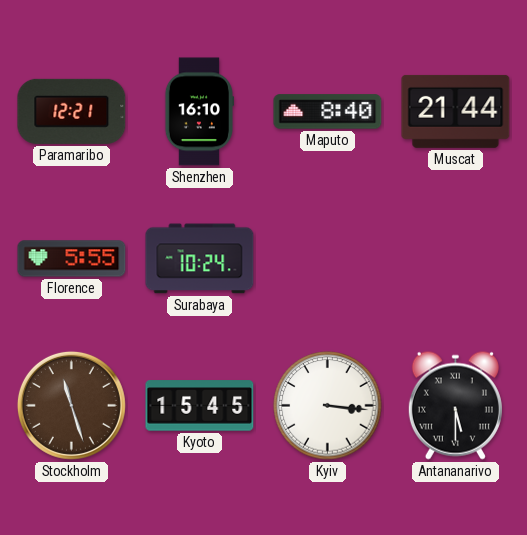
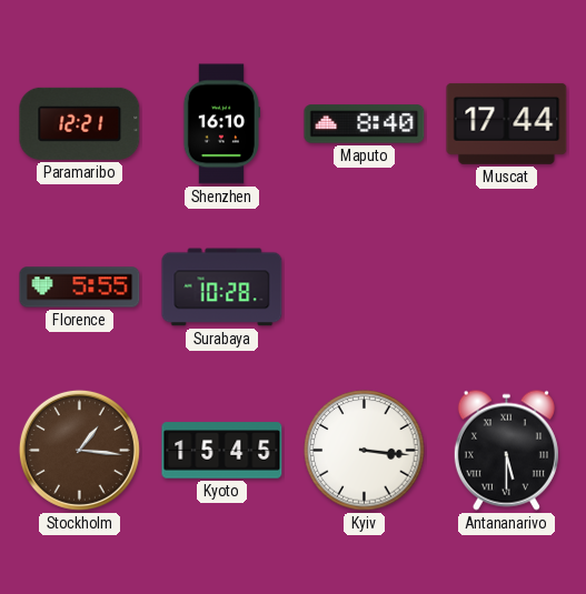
Muscat: 21:44 -> 17:44
Surabaya: 10:24 -> 10:28
Stockholm: 11:27 -> 1:16
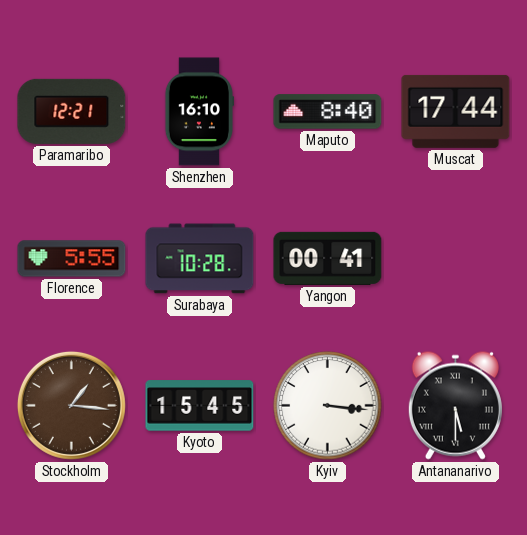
Yangon: none -> 00:41
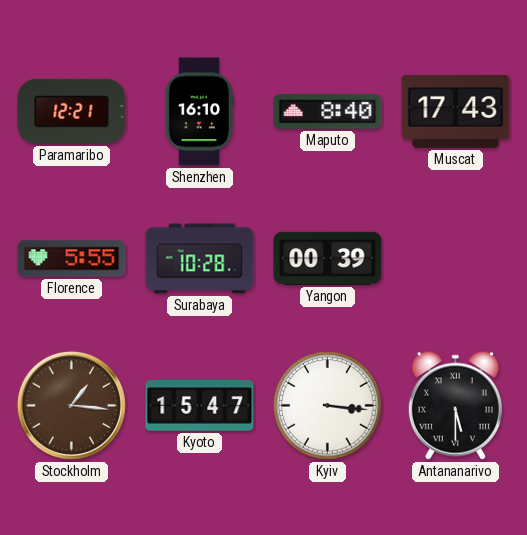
Muscat: 17:44 -> 17:43
Yangon: 00:41 -> 00:39
Kyoto: 15:45 -> 15:47
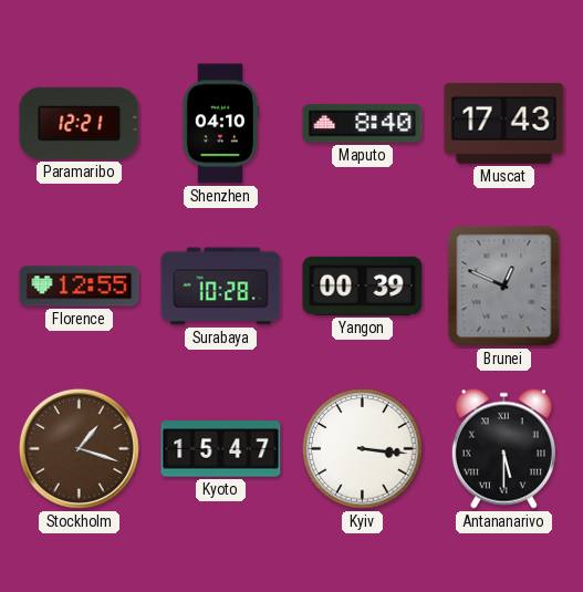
Shenzhen: 16:10 -> 04:10
Florence: 5:55 -> 12:55
Brunei: none -> 12:49
Stockholm: 1:16 -> 1:18
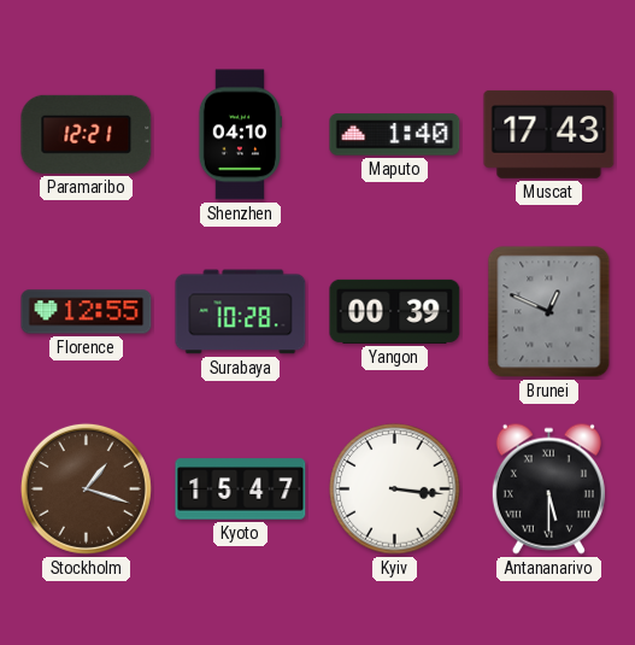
Maputo: 8:40 -> 1:40
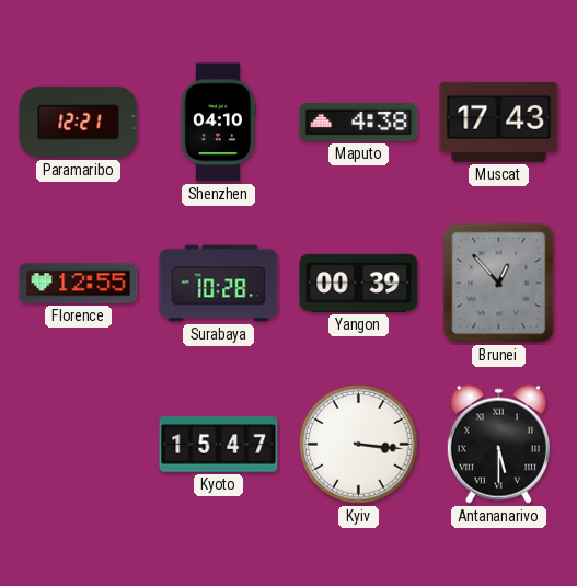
Maputo: 1:40 -> 4:38
Brunei: 12:49 -> 12:53
Stockholm: 1:18 -> none
